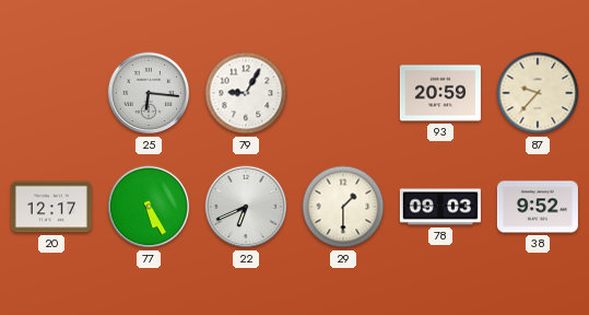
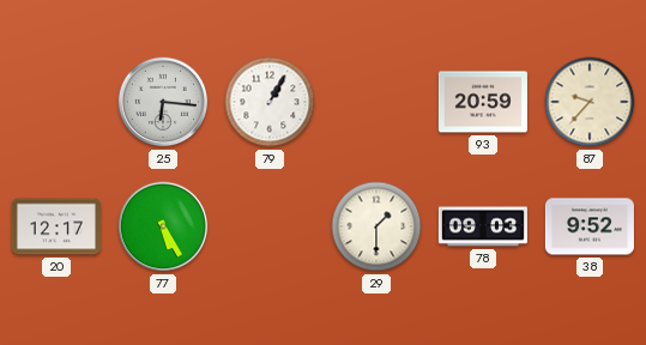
79: 9:05 -> 1:05
22: 6:41 -> none
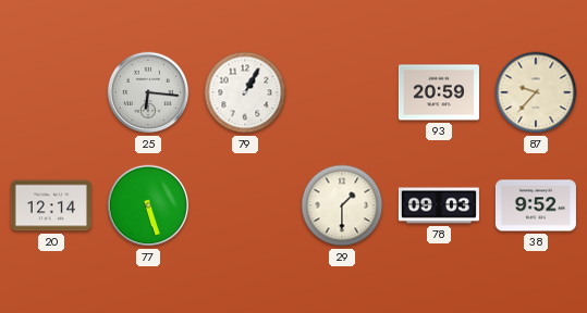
20: 12:17 -> 12:14
77: 5:25 -> 5:27
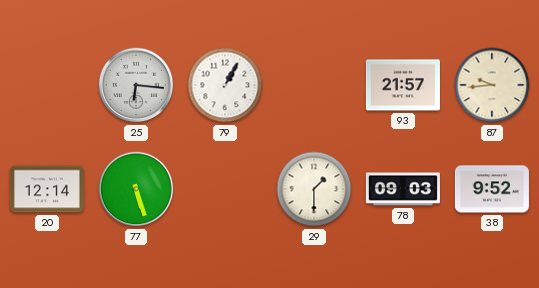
93: 20:59 -> 21:57
87: 9:37 -> 9:44
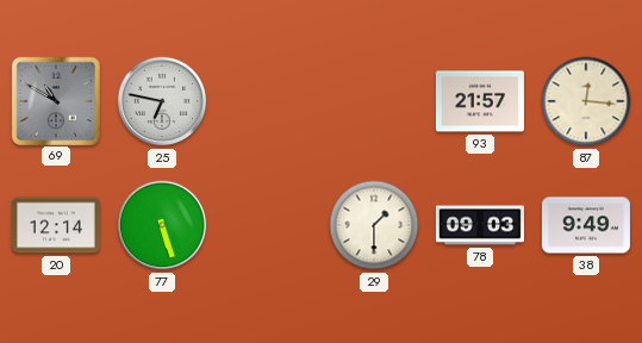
69: none -> 10:50
25: 6:16 -> 6:47
79: 1:05 -> none
87: 9:44 -> 12:16
38: 9:52 -> 9:49
